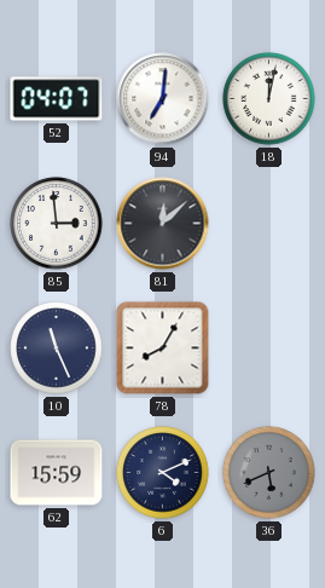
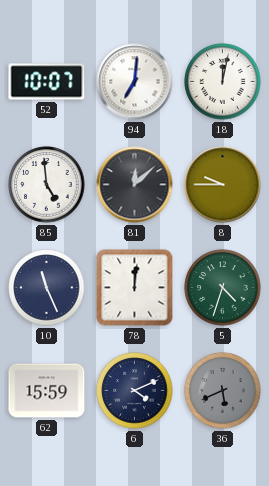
52: 04:07 -> 10:07
85: 2:59 -> 4:59
8: none -> 9:45
78: 8:05 -> 12:01
5: none -> 4:33
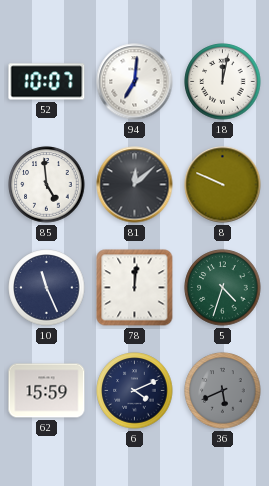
8: 9:45 -> 9:49
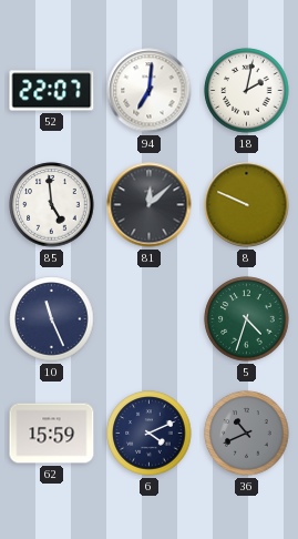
52: 10:07 -> 22:07
18: 12:02 -> 2:02
78: 12:01 -> none
36: 5:41 -> 10:41
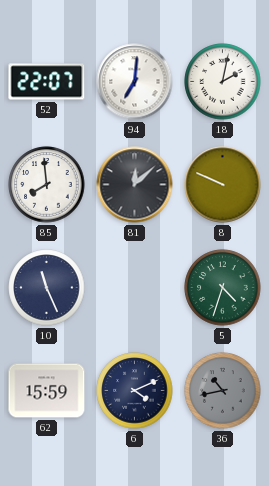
85: 4:59 -> 7:59
36: 10:41 -> 10:43
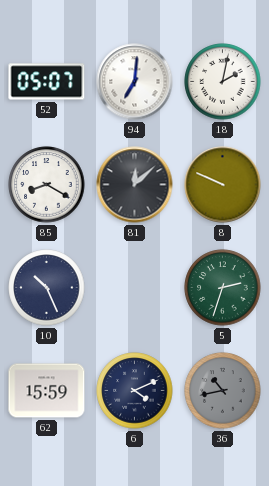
52: 22:07 -> 05:07
85: 7:59 -> 8:20
10: 11:26 -> 10:26
5: 4:33 -> 2:33
